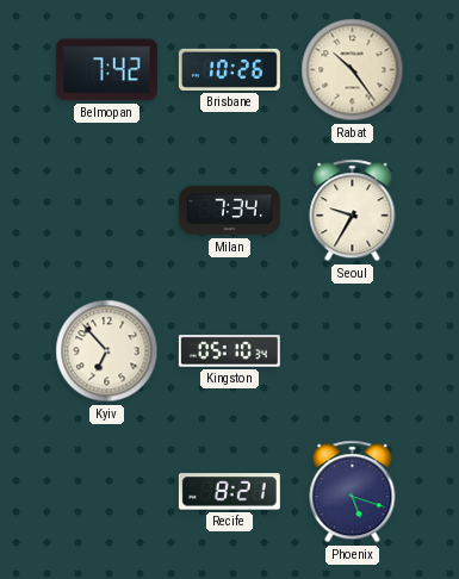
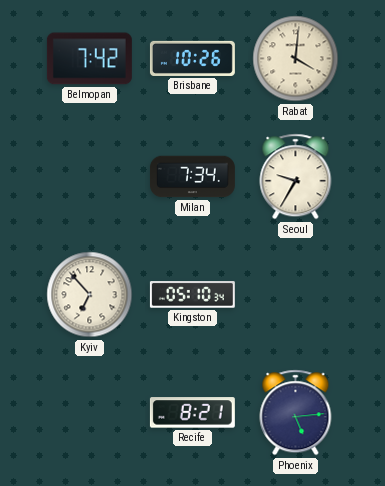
Rabat: 10:24 -> 4:01
Phoenix: 5:18 -> 5:14
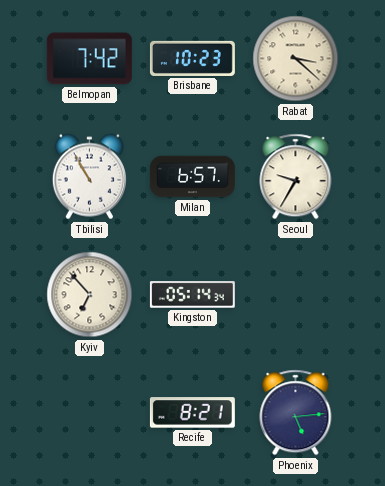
Brisbane: 10:26 -> 10:23
Rabat: 4:01 -> 3:22
Tbilisi: none -> 10:55
Milan: 7:34 -> 6:57
Kingston: 05:10 -> 05:14
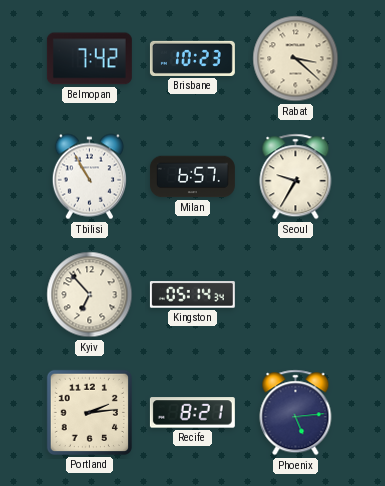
Portland: none -> 2:14
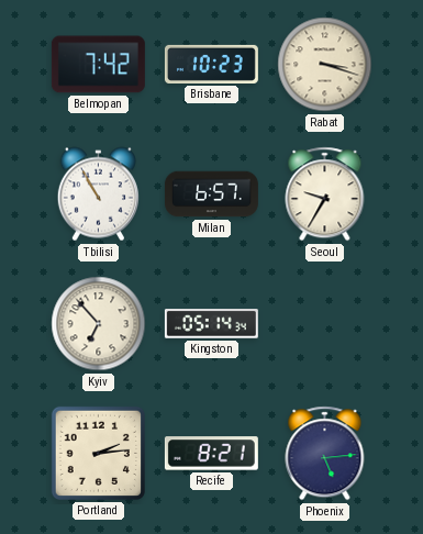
Rabat: 3:22 -> 3:18
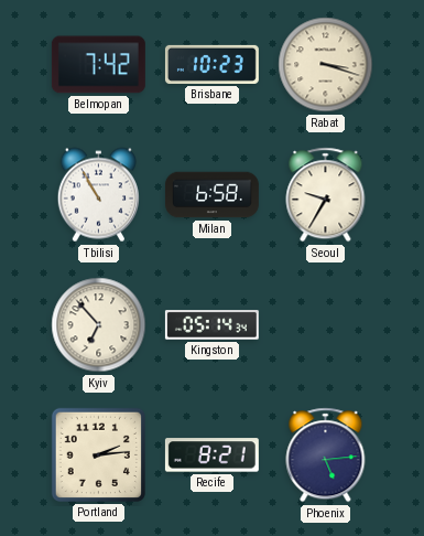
Milan: 6:57 -> 6:58
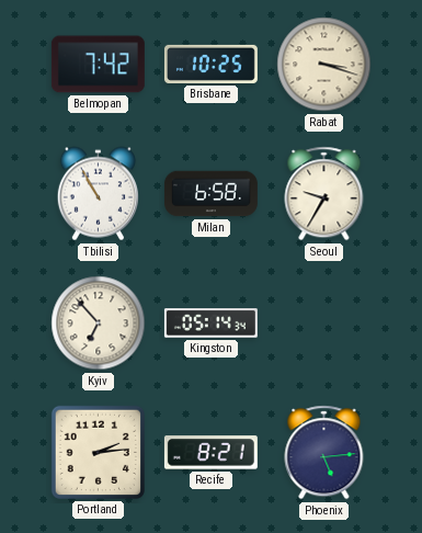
Brisbane: 10:23 -> 10:25
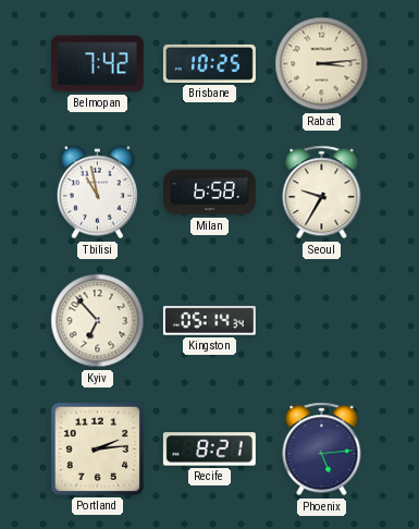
Rabat: 3:18 -> 3:14
Tbilisi: 10:55 -> 10:58
